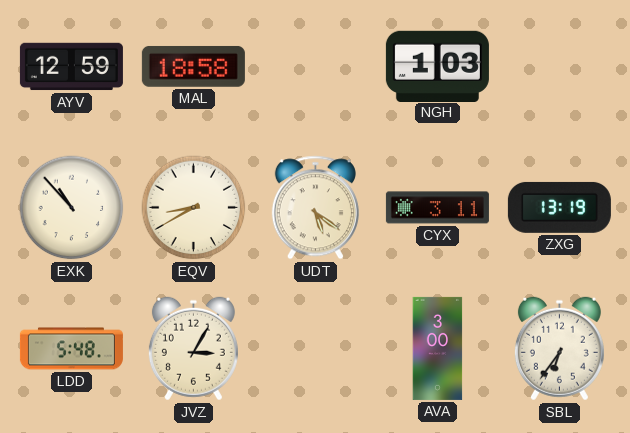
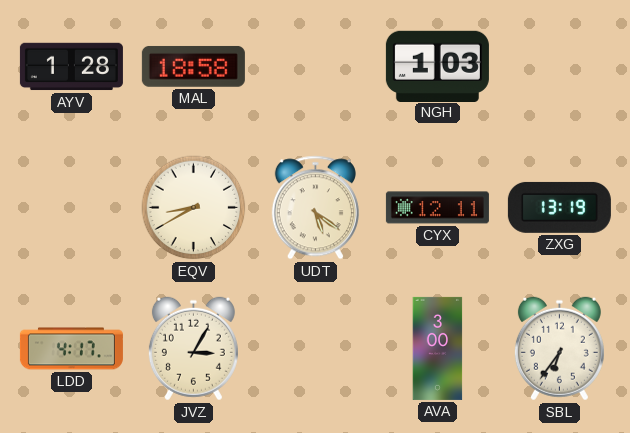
AYV: 12:59 -> 1:28
EXK: 10:53 -> none
CYX: 3:11 -> 12:11
LDD: 5:48 -> 4:17
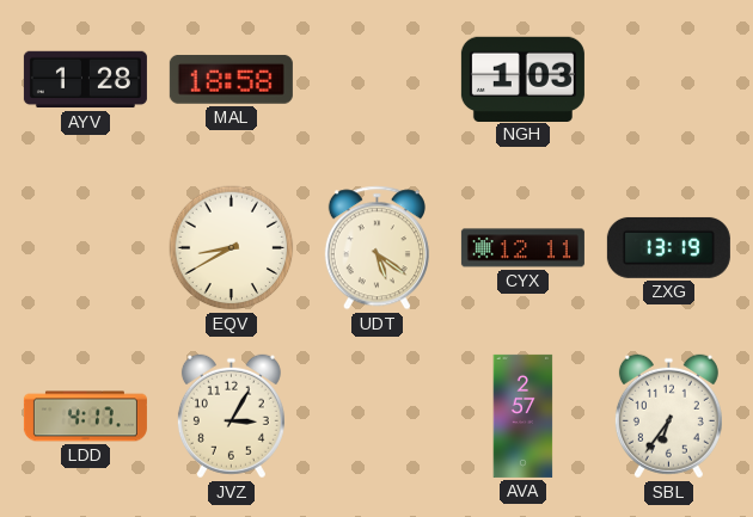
AVA: 3:00 -> 2:57
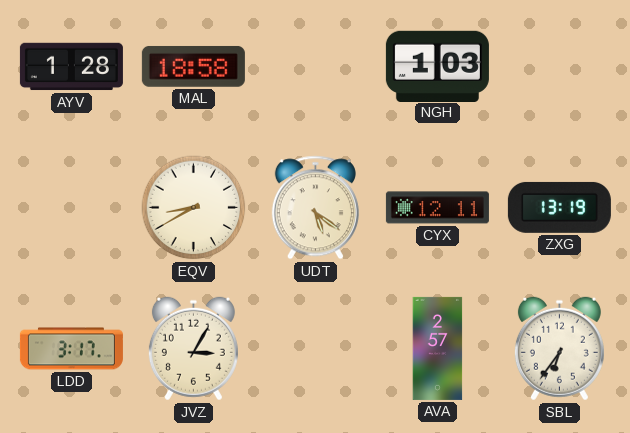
LDD: 4:17 -> 3:17
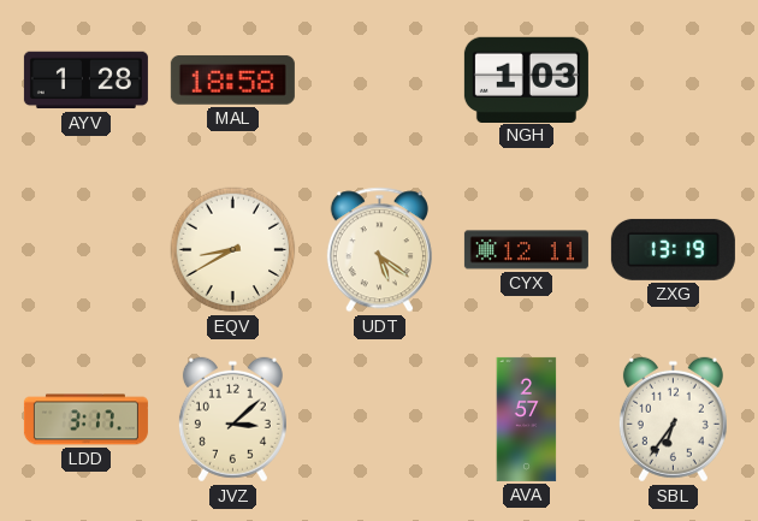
JVZ: 3:05 -> 3:08
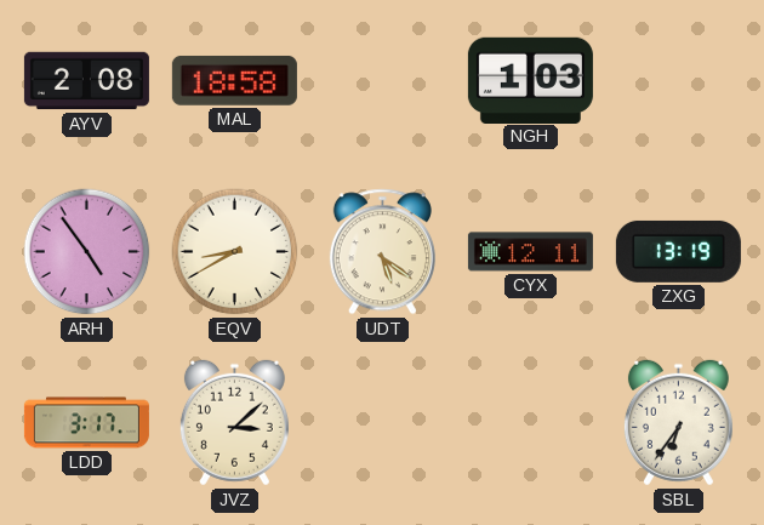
AYV: 1:28 -> 2:08
ARH: none -> 4:54
AVA: 2:57 -> none
